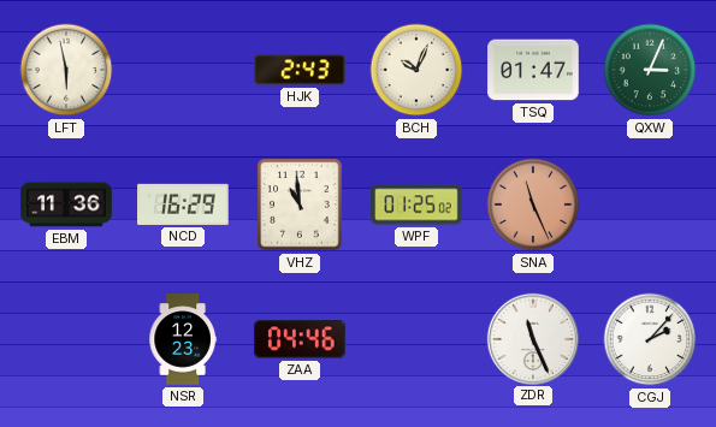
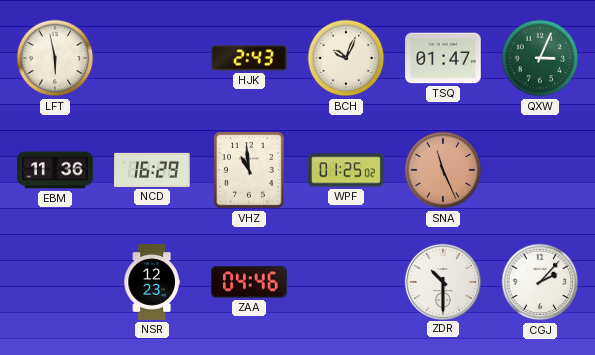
ZDR: 11:26 -> 10:30
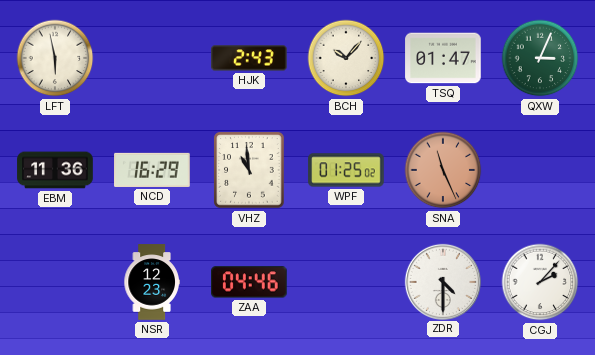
BCH: 10:04 -> 10:07
ZDR: 10:30 -> 4:30
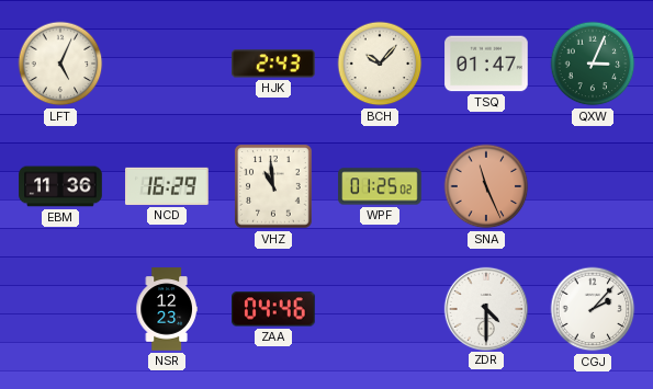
LFT: 5:58 -> 5:04
